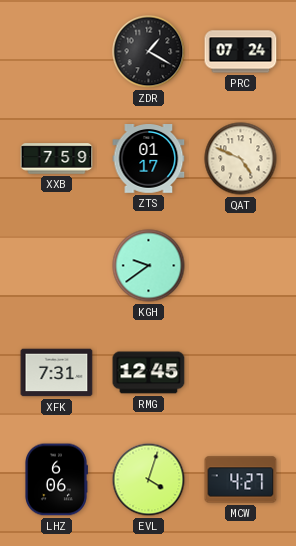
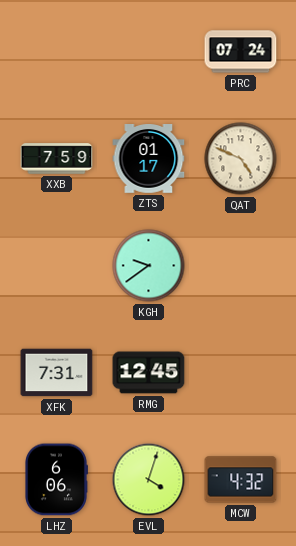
ZDR: 1:20 -> none
MCW: 4:27 -> 4:32
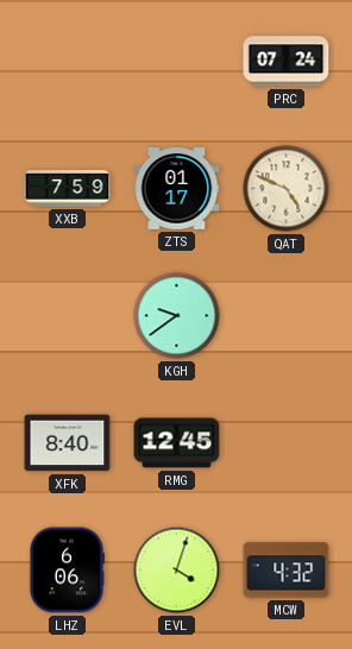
XFK: 7:31 -> 8:40
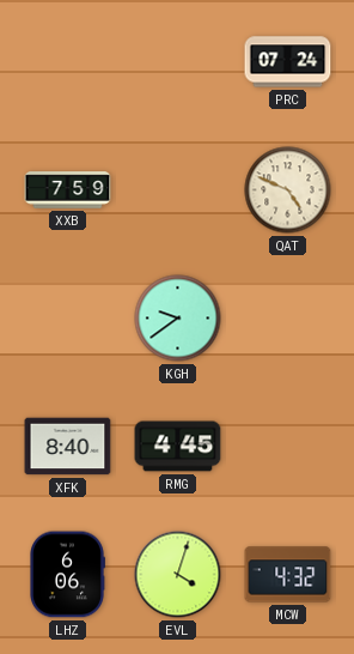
ZTS: 01:17 -> none
RMG: 12:45 -> 4:45
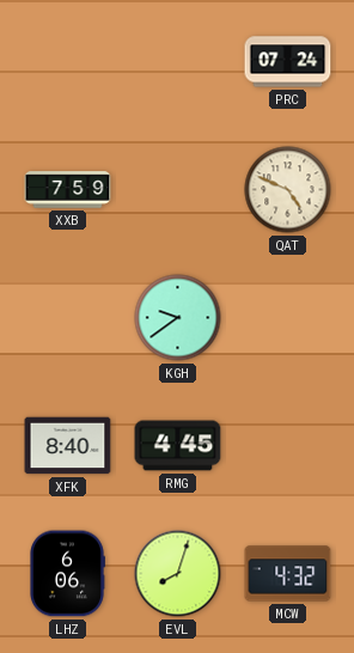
EVL: 4:03 -> 8:03
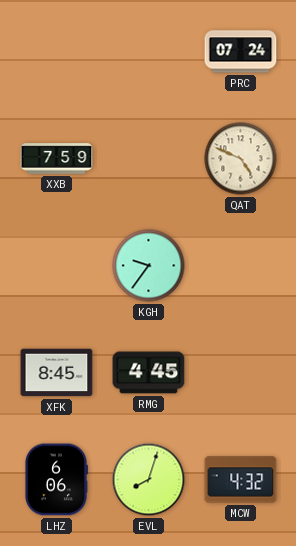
KGH: 9:39 -> 9:36
XFK: 8:40 -> 8:45
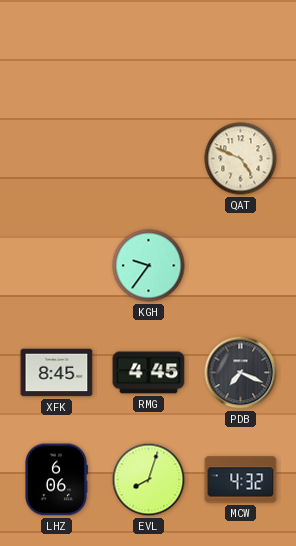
PRC: 07:24 -> none
XXB: 7:59 -> none
PDB: none -> 7:19
